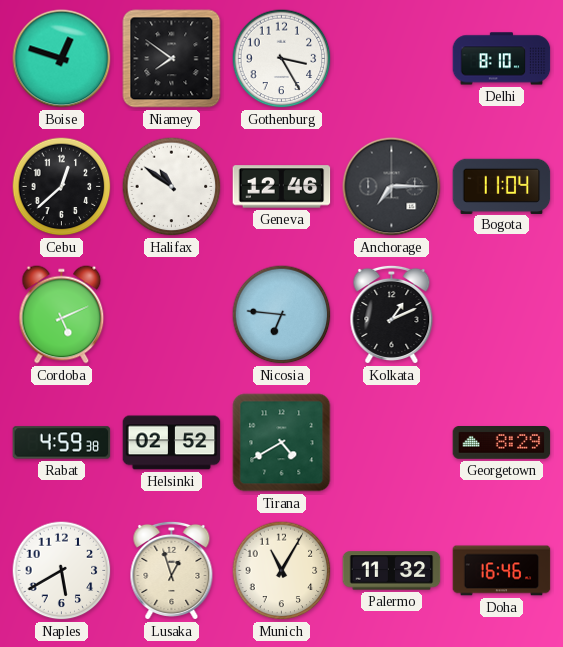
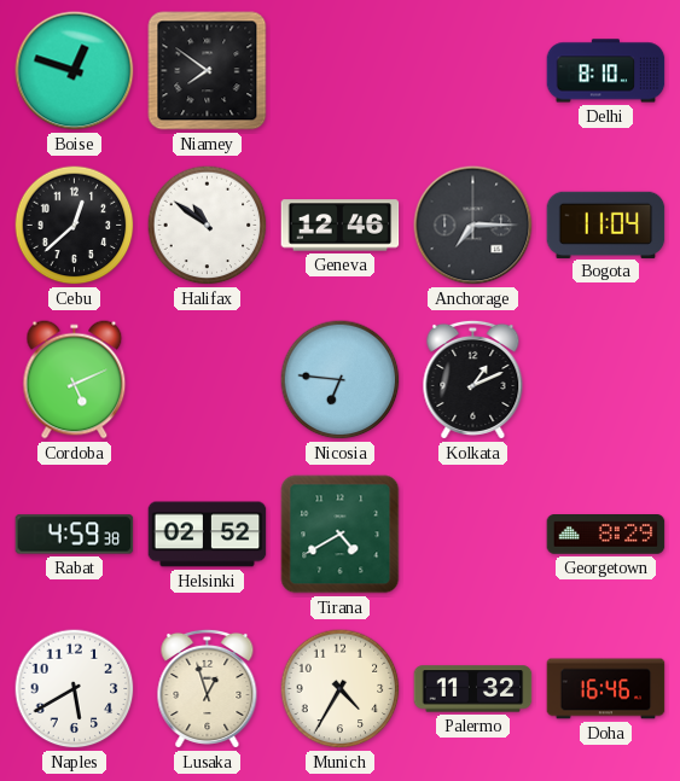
Gothenburg: 3:25 -> none
Munich: 11:05 -> 4:35
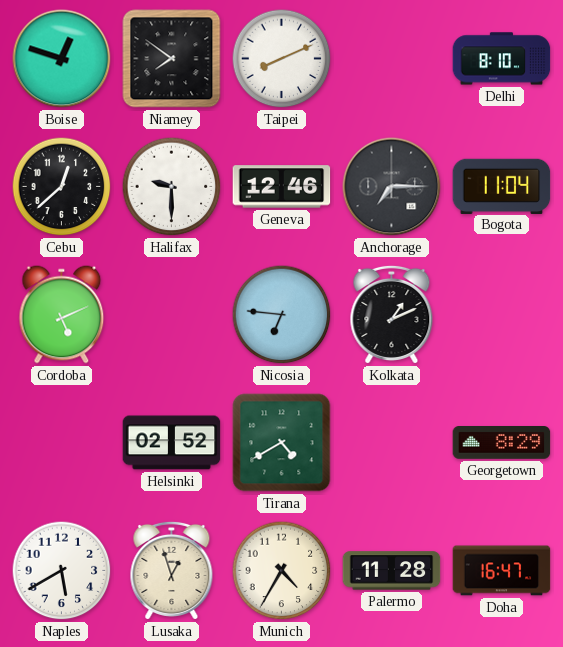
Taipei: none -> 8:11
Halifax: 10:51 -> 9:30
Rabat: 4:59 -> none
Palermo: 11:32 -> 11:28
Doha: 16:46 -> 16:47
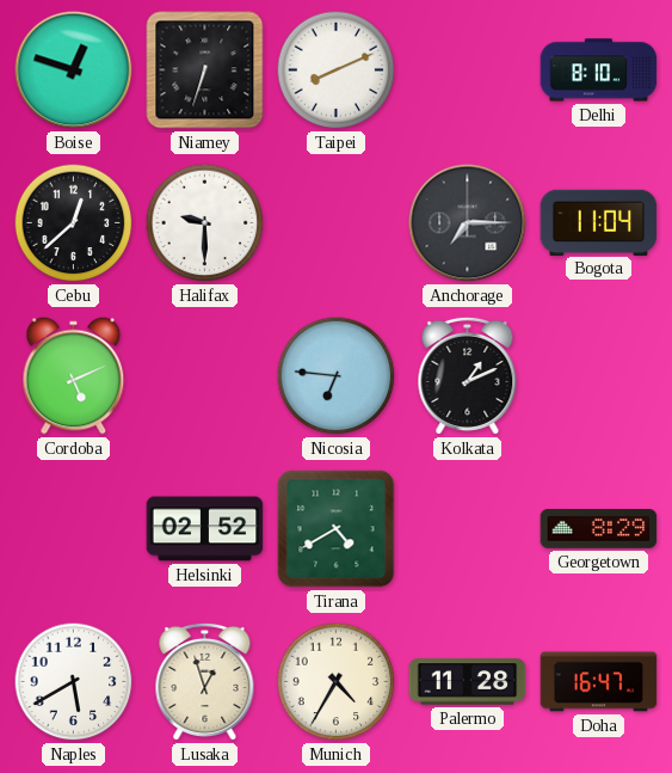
Niamey: 7:51 -> 6:33
Geneva: 12:46 -> none
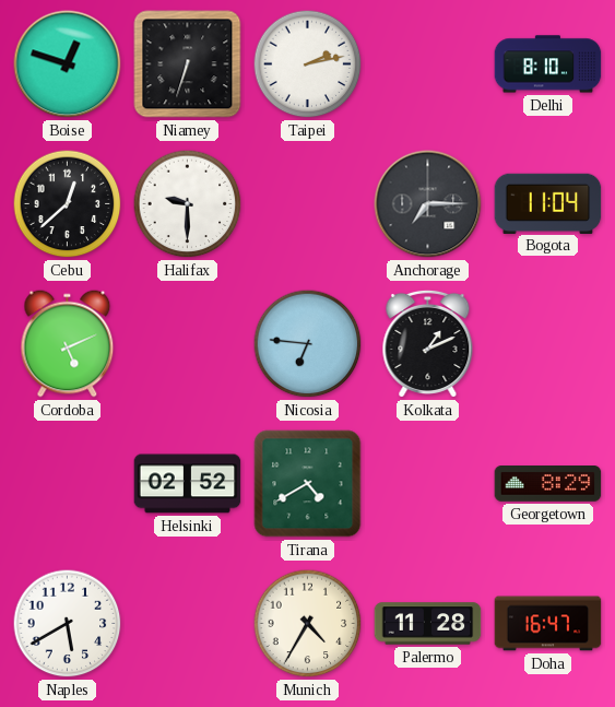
Taipei: 8:11 -> 2:13
Lusaka: 12:57 -> none
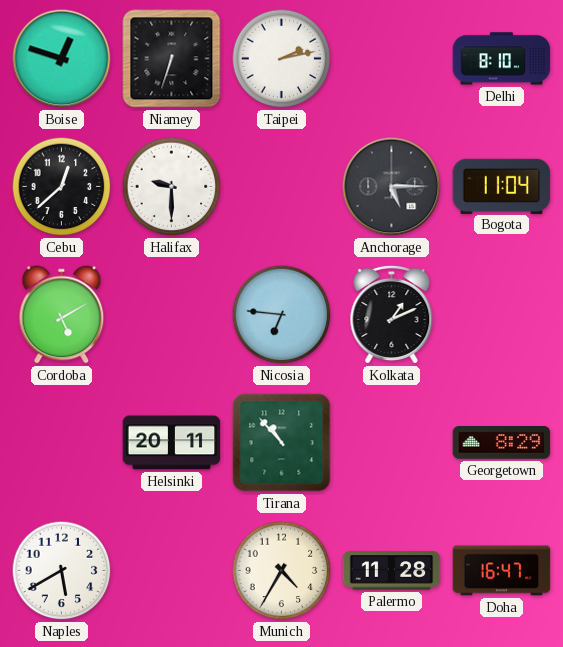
Anchorage: 7:15 -> 5:15
Cordoba: 5:11 -> 5:10
Helsinki: 02:52 -> 20:11
Tirana: 4:40 -> 10:53
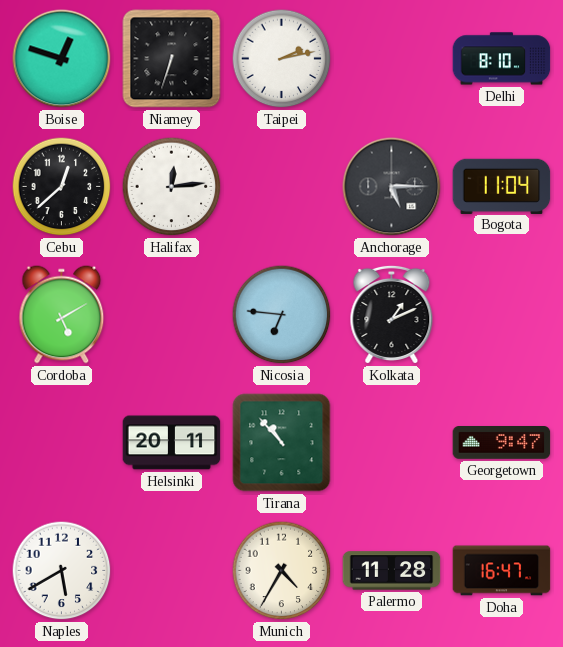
Halifax: 9:30 -> 12:14
Georgetown: 8:29 -> 9:47
